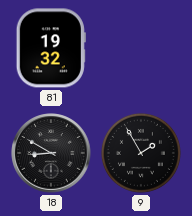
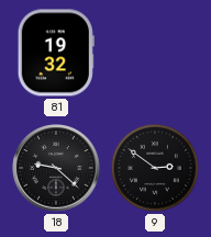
18: 8:50 -> 9:22
9: 1:55 -> 2:51
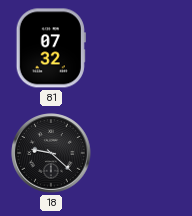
81: 19:32 -> 07:32
9: 2:51 -> none
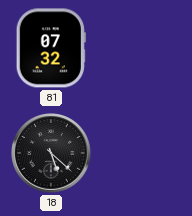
18: 9:22 -> 5:22
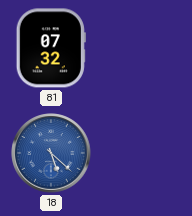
18 dial: black -> blue
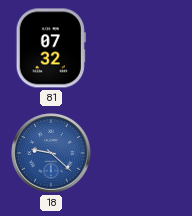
18: 5:22 -> 9:22
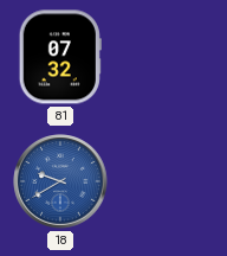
18: 9:22 -> 9:40
